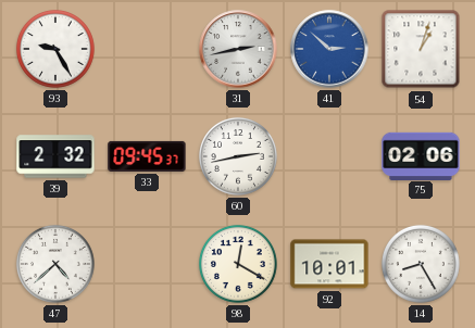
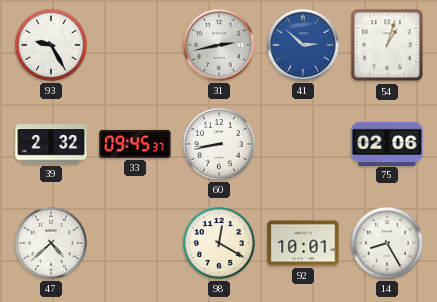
60: 2:43 -> 8:43
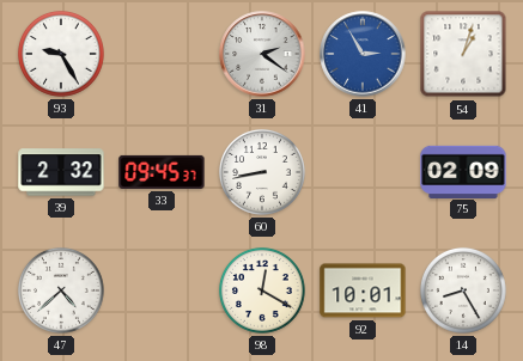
31: 2:43 -> 2:21
41: 2:52 -> 2:55
75: 02:06 -> 02:09
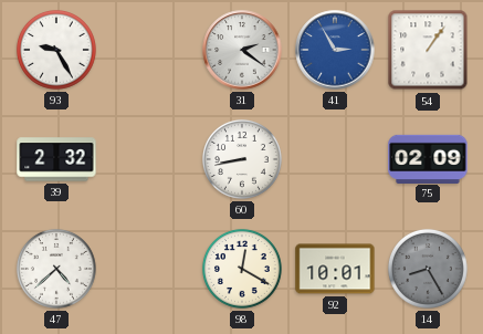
54: 1:03 -> 1:06
33: 09:45 -> none
14 dial: white -> grey
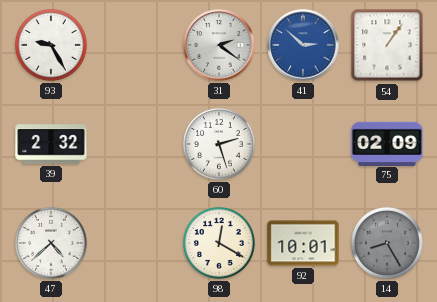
41: 2:55 -> 2:52
60: 8:43 -> 2:27
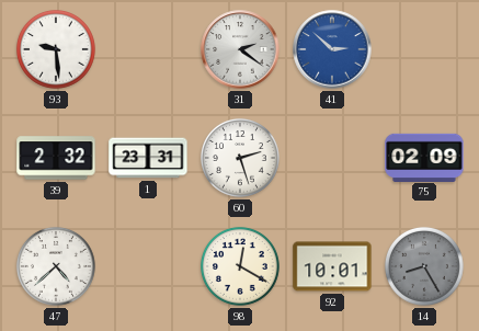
93: 9:25 -> 9:29
54: 1:06 -> none
1: none -> 23:31
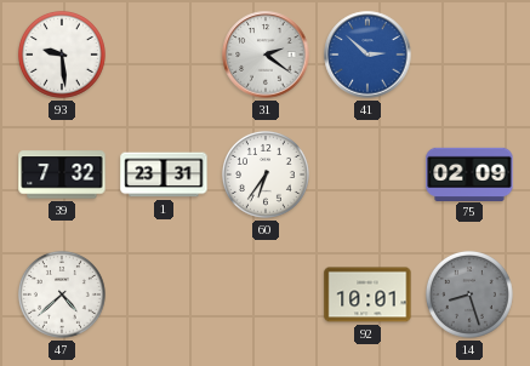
39: 2:32 -> 7:32
60: 2:27 -> 6:36
98: 12:20 -> none
14: 8:25 -> 8:27
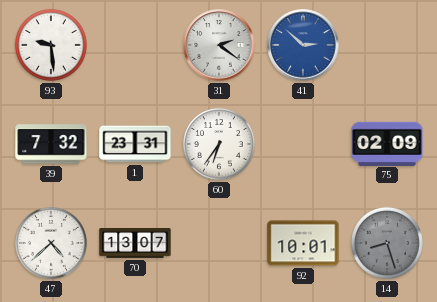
70: none -> 13:07
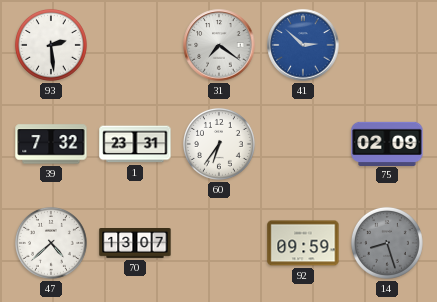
93: 9:29 -> 2:29
31: 2:21 -> 7:21
92: 10:01 -> 09:59
